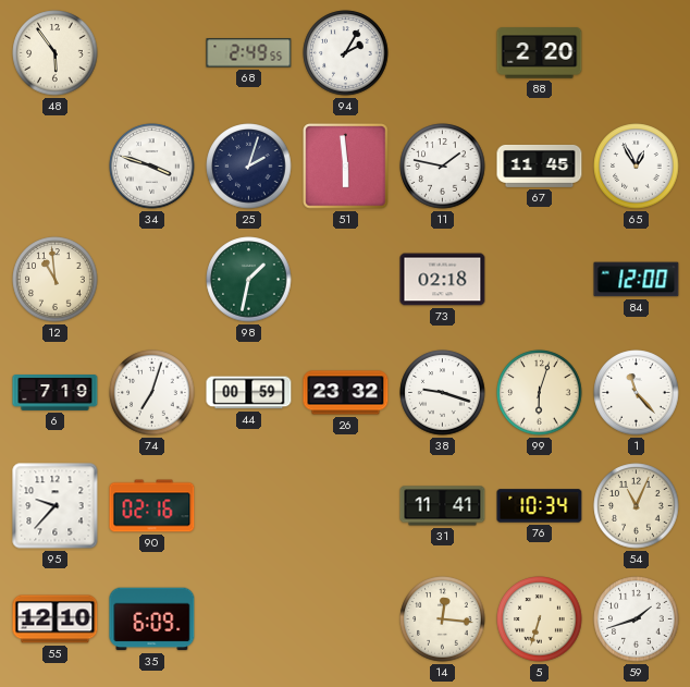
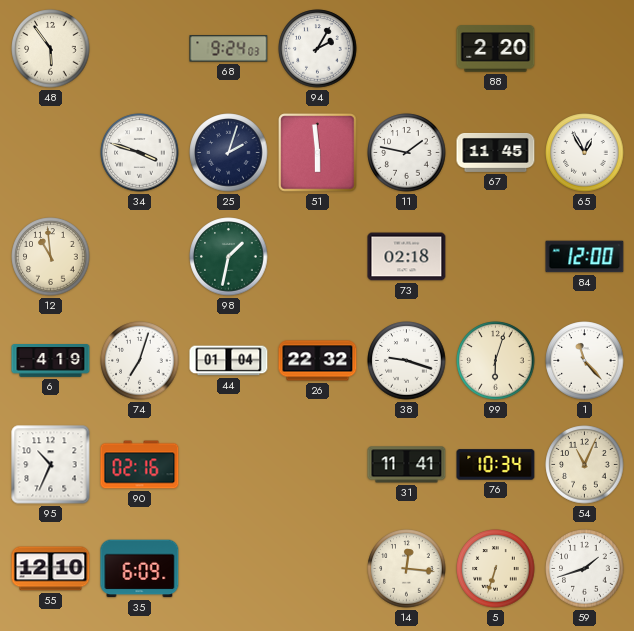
68: 2:49 -> 9:24
6: 7:19 -> 4:19
44: 00:59 -> 01:04
26: 23:32 -> 22:32
95: 9:37 -> 10:34
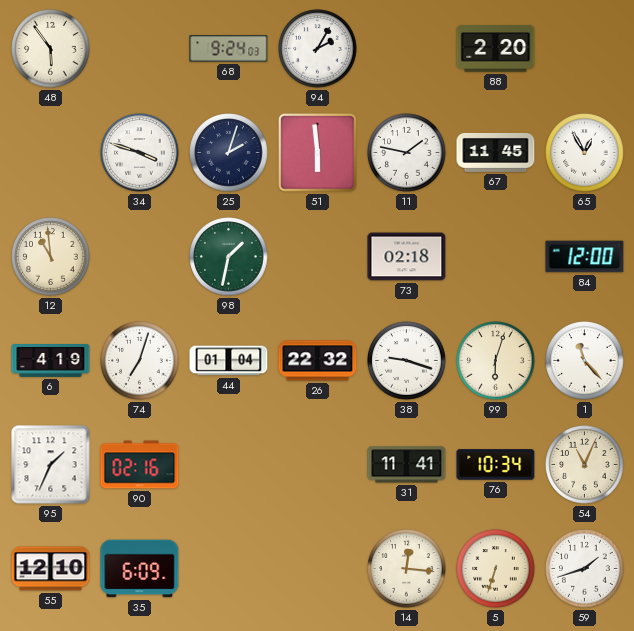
95: 10:34 -> 1:34
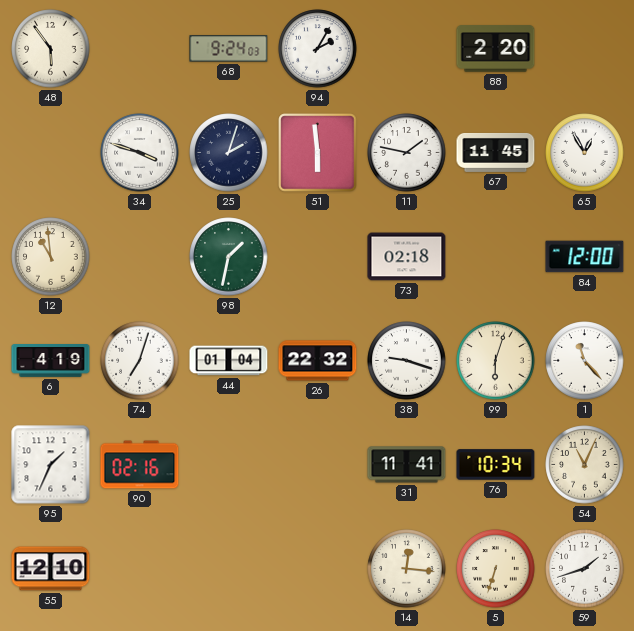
35: 6:09 -> none
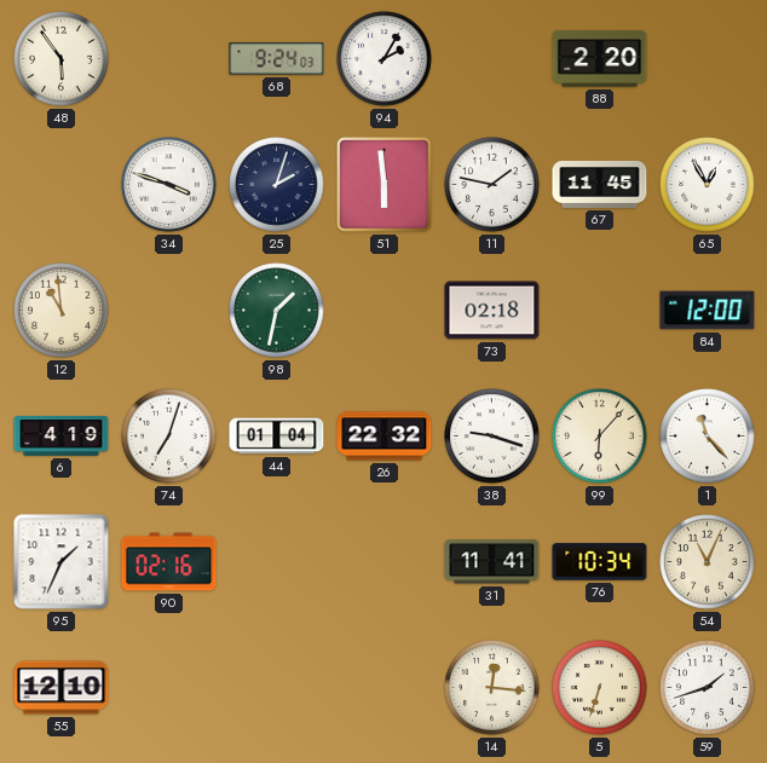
99: 6:03 -> 6:07
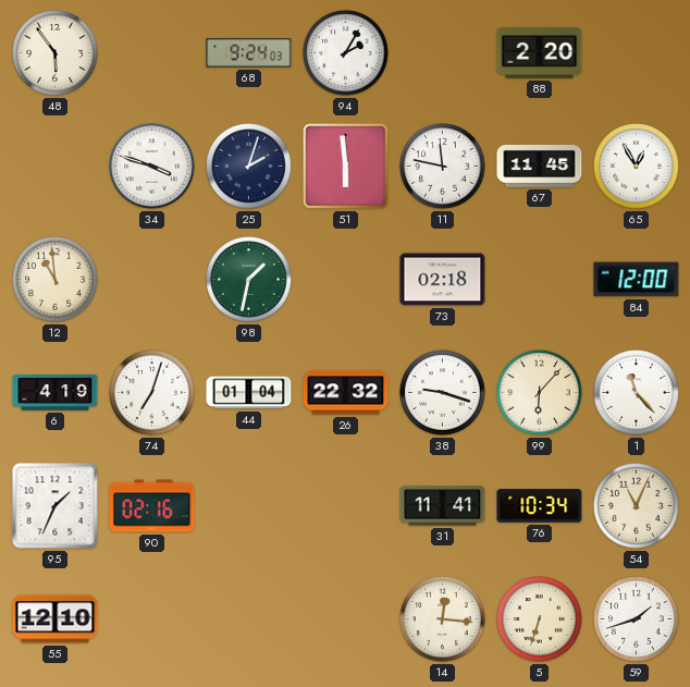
11: 1:47 -> 11:47
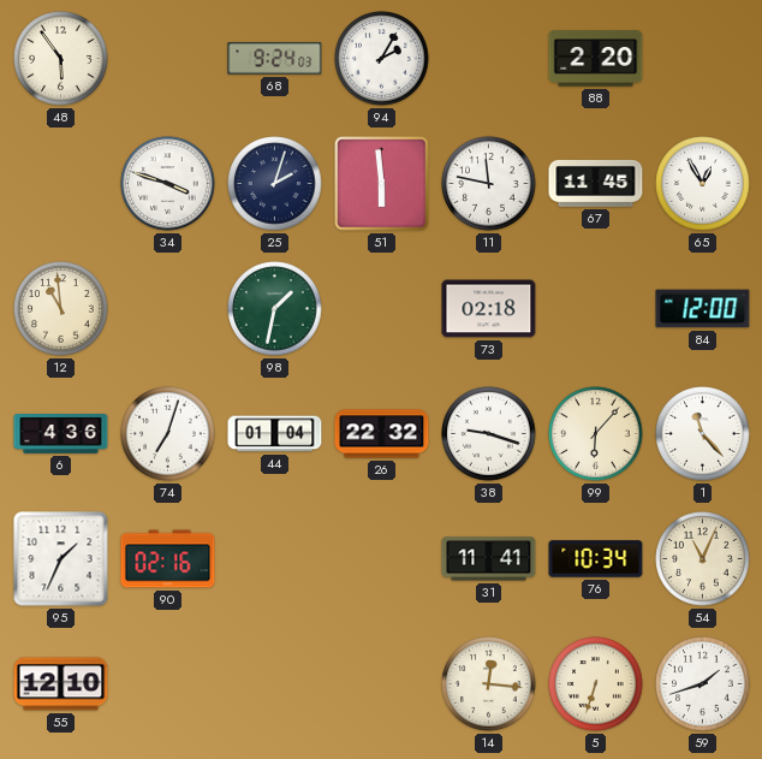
6: 4:19 -> 4:36
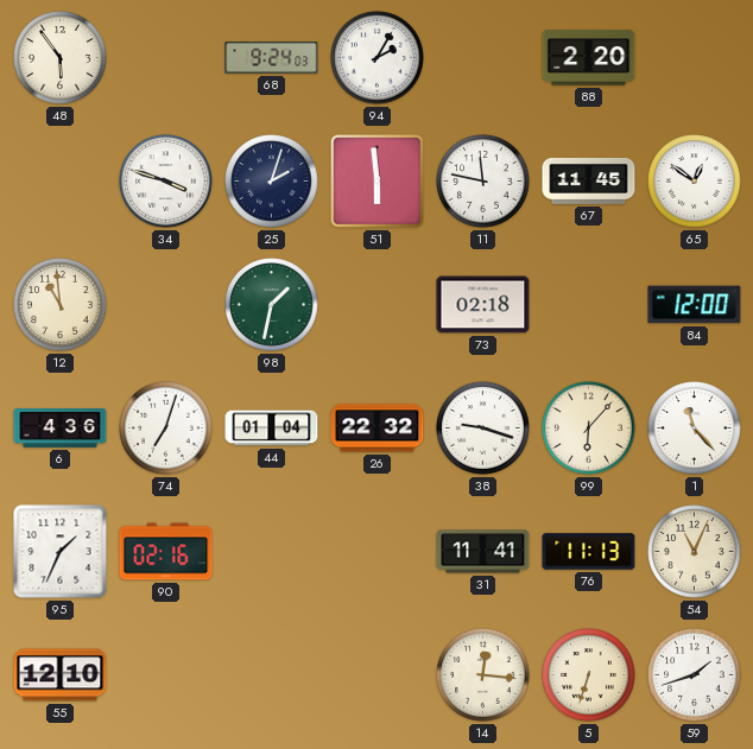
65: 12:55 -> 12:51
76: 10:34 -> 11:13
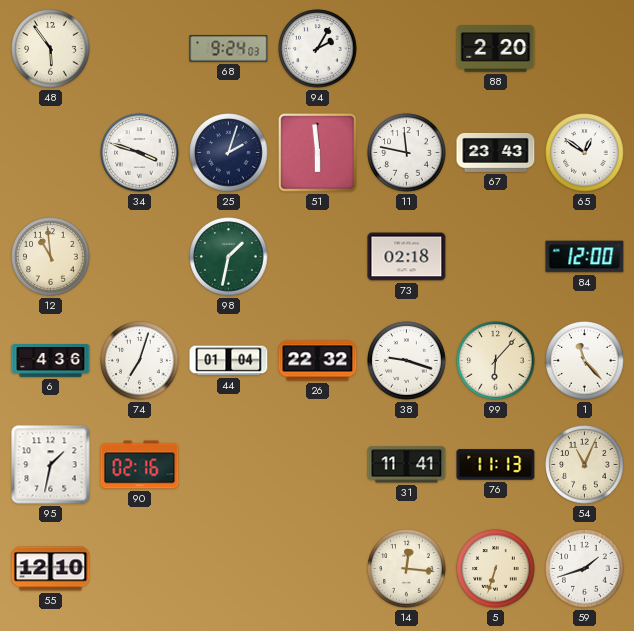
67: 11:45 -> 23:43
95: 1:34 -> 1:32
